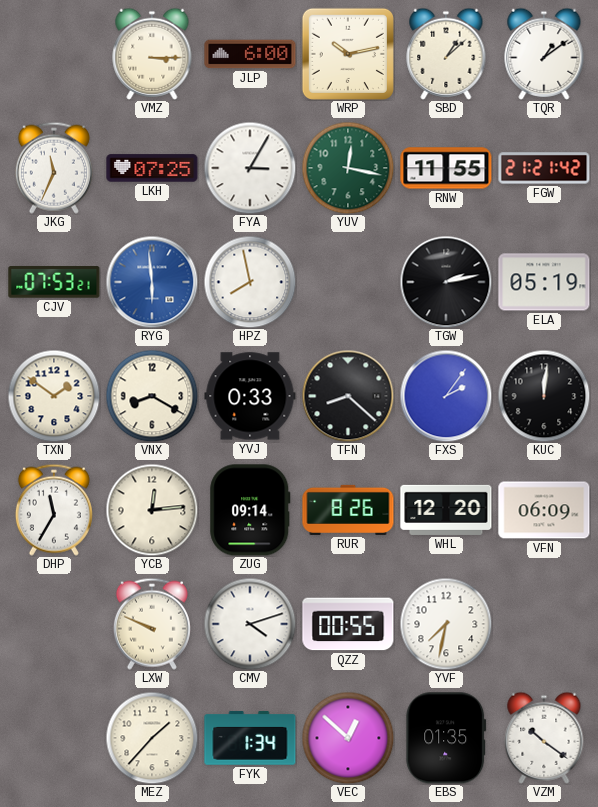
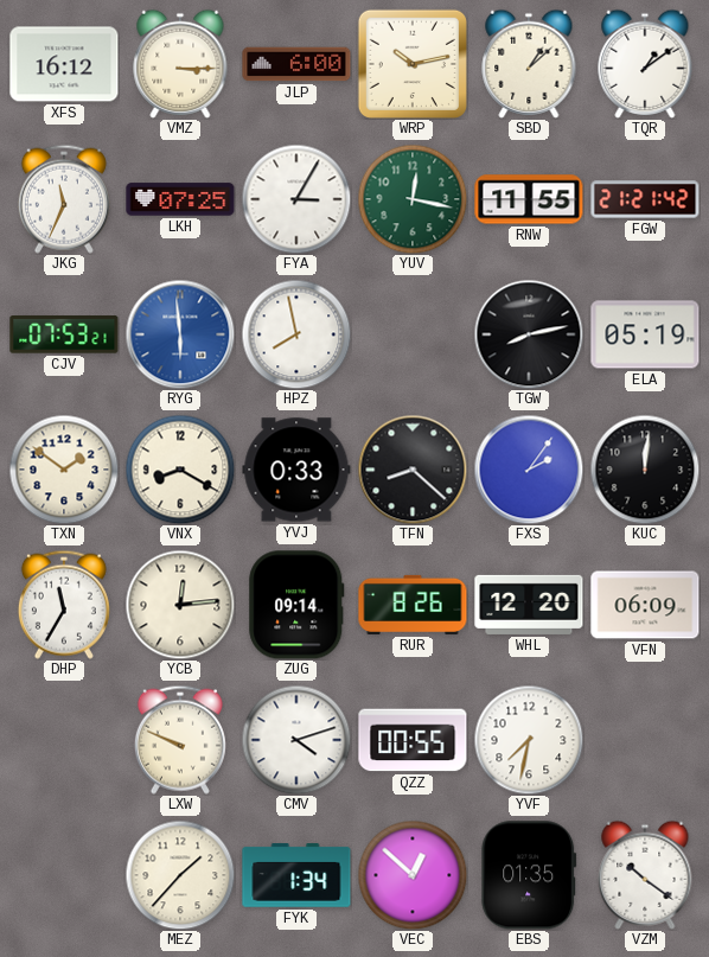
XFS: none -> 16:12
TGW: 2:13 -> 8:13
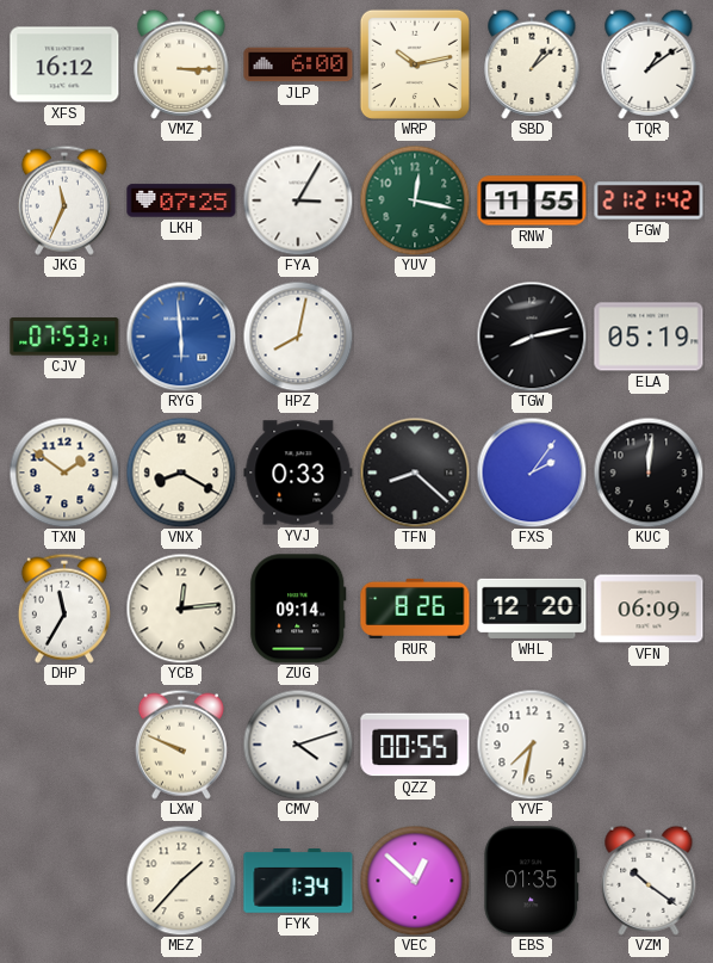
HPZ: 7:58 -> 8:02
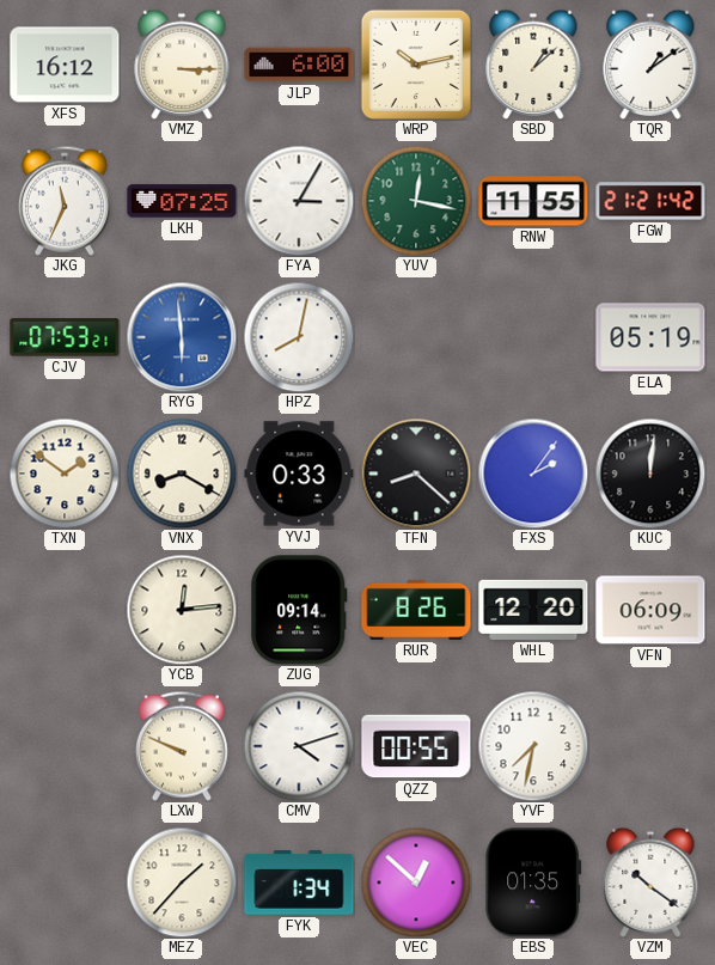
TGW: 8:13 -> none
DHP: 11:35 -> none
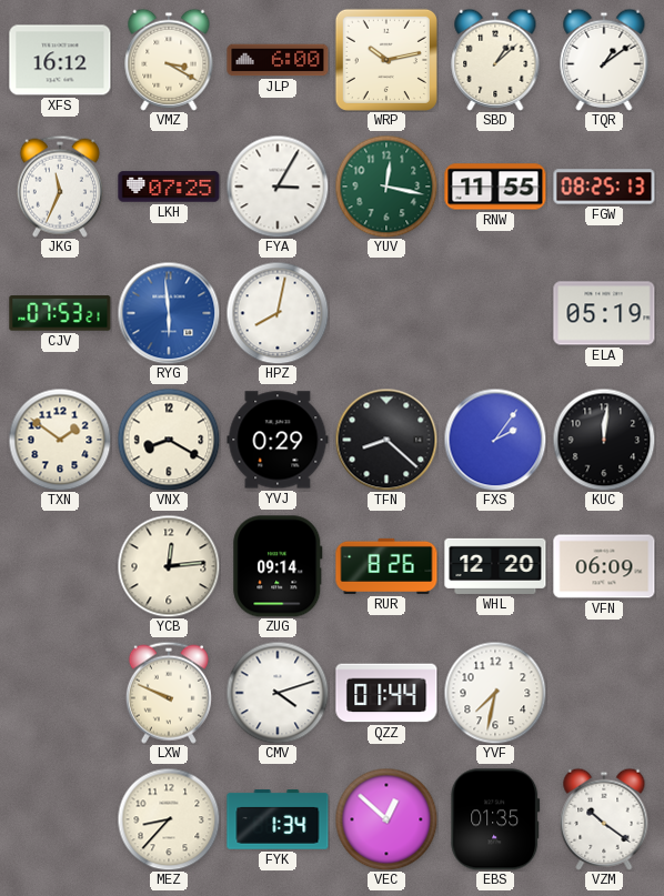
VMZ: 3:15 -> 3:20
FGW: 21:21 -> 08:25
YVJ: 0:33 -> 0:29
QZZ: 00:55 -> 01:44
MEZ: 1:37 -> 8:37
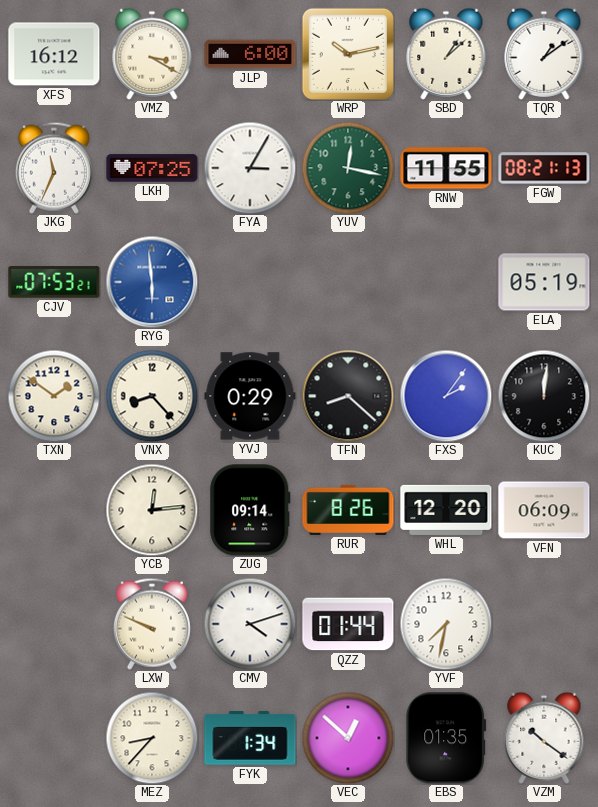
FGW: 08:25 -> 08:21
HPZ: 8:02 -> none
VNX: 8:20 -> 8:23
